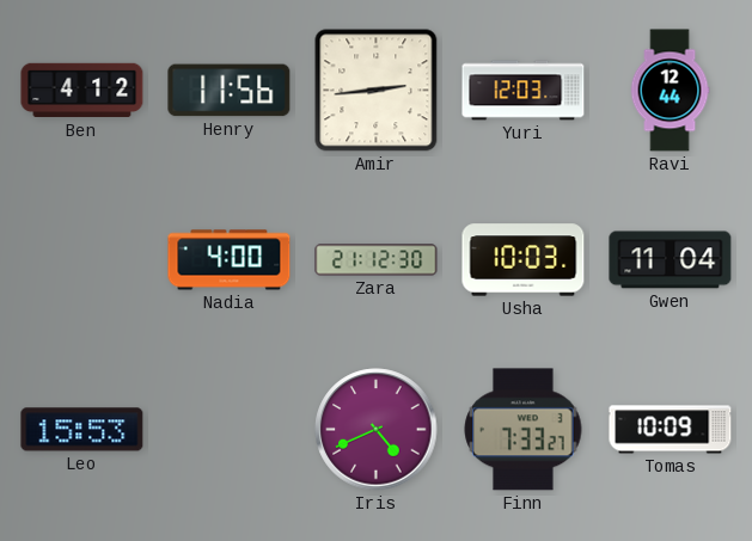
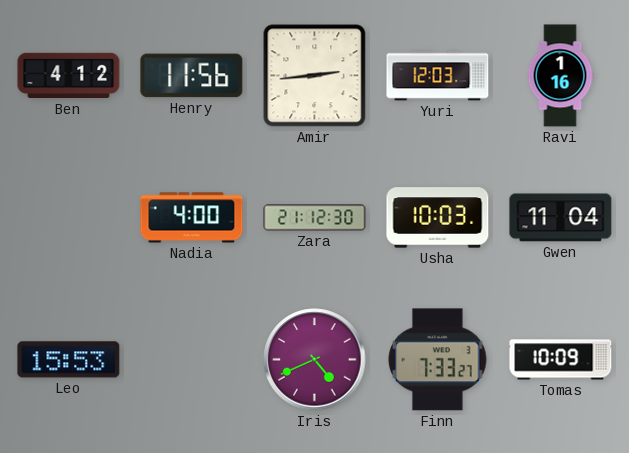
Ravi: 12:44 -> 1:16
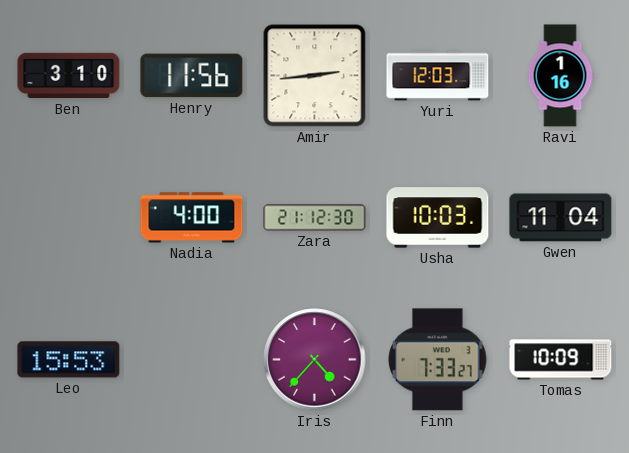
Ben: 4:12 -> 3:10
Iris: 4:41 -> 4:37
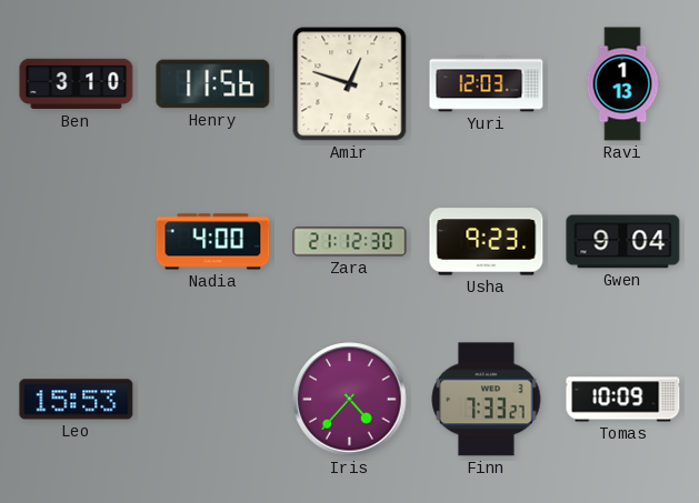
Amir: 2:44 -> 12:48
Ravi: 1:16 -> 1:13
Usha: 10:03 -> 9:23
Gwen: 11:04 -> 9:04
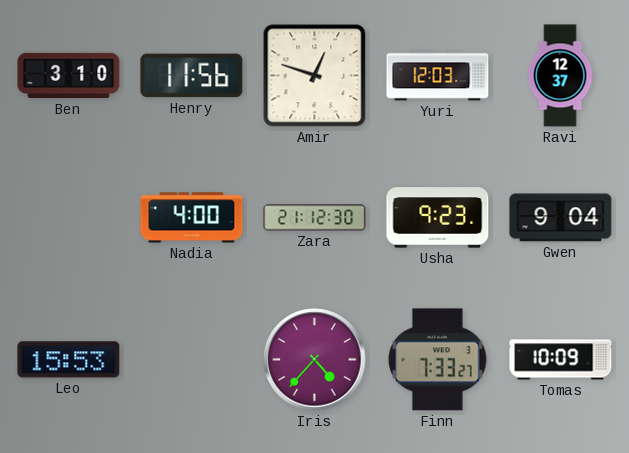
Ravi: 1:13 -> 12:37
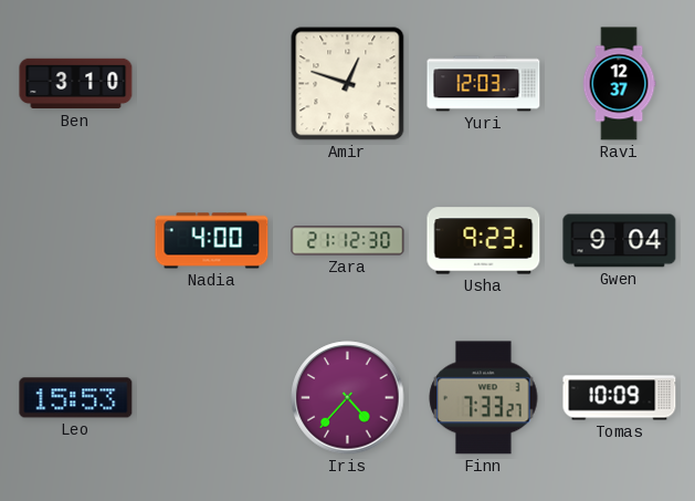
Henry: 11:56 -> none
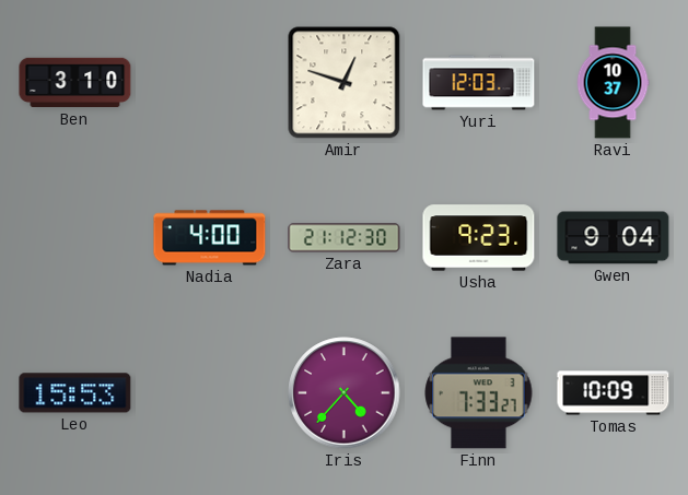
Ravi: 12:37 -> 10:37
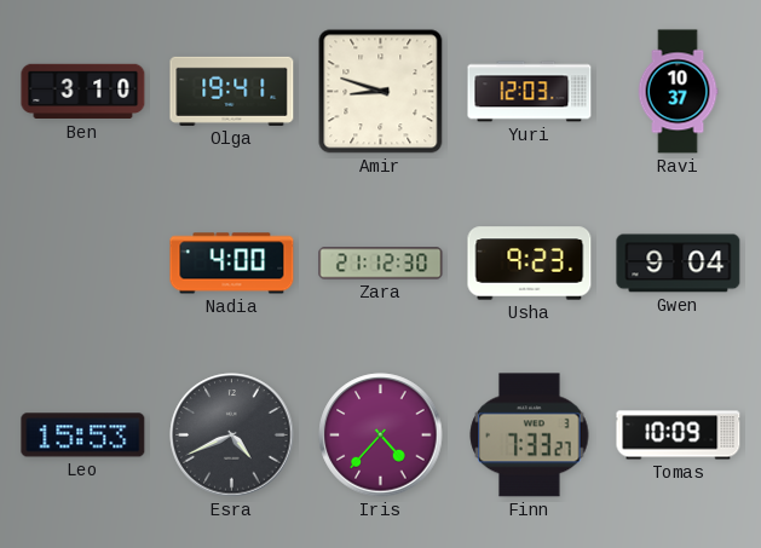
Olga: none -> 19:41
Amir: 12:48 -> 8:48
Esra: none -> 4:41
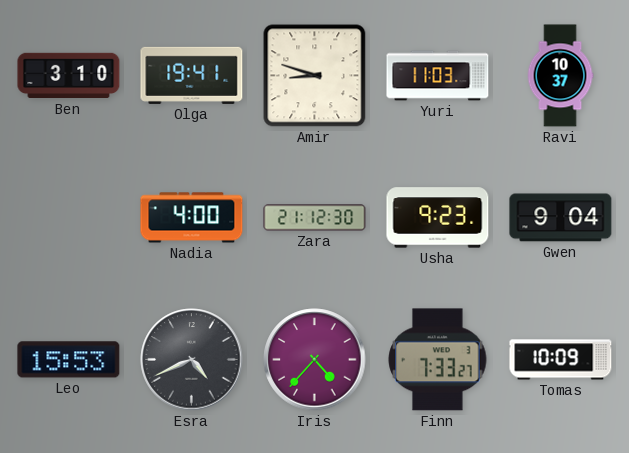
Yuri: 12:03 -> 11:03
